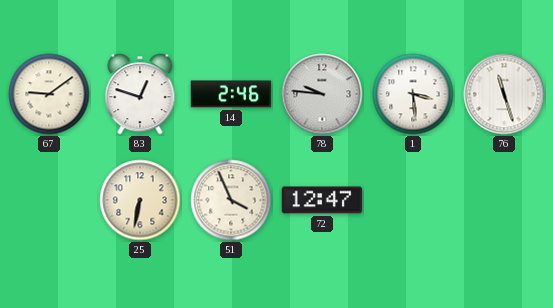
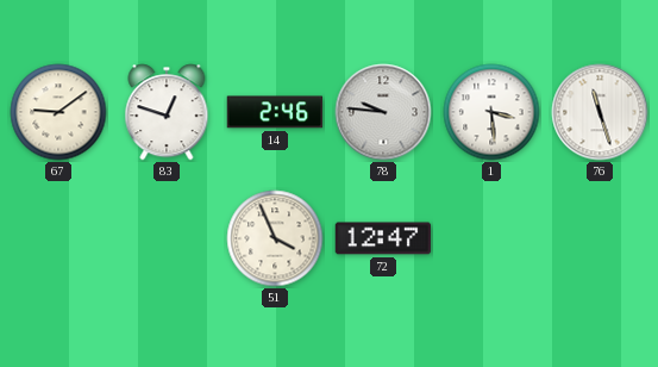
25: 6:32 -> none
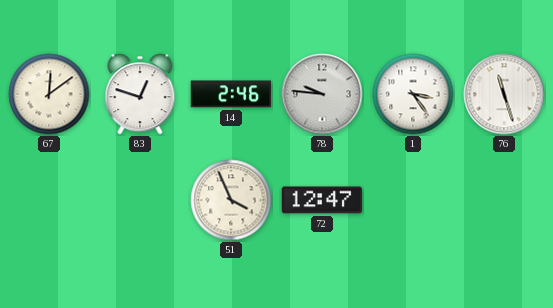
67: 9:09 -> 12:09
1: 3:29 -> 3:24
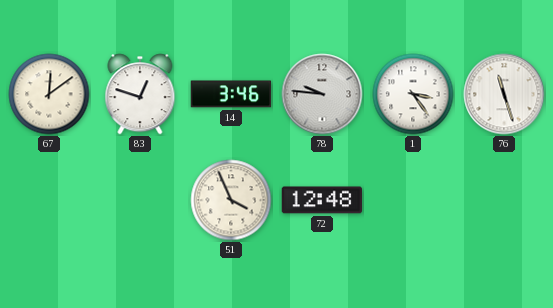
14: 2:46 -> 3:46
72: 12:47 -> 12:48
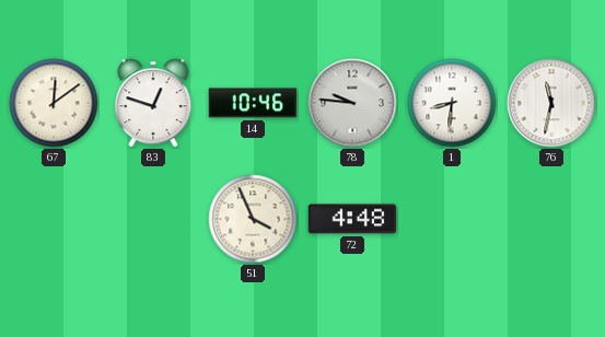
14: 3:46 -> 10:46
1: 3:24 -> 8:31
76: 11:27 -> 11:32
72: 12:48 -> 4:48
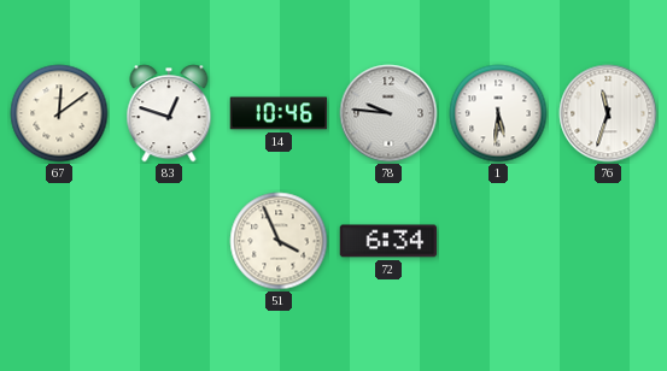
1: 8:31 -> 5:31
76: 11:32 -> 11:33
72: 4:48 -> 6:34
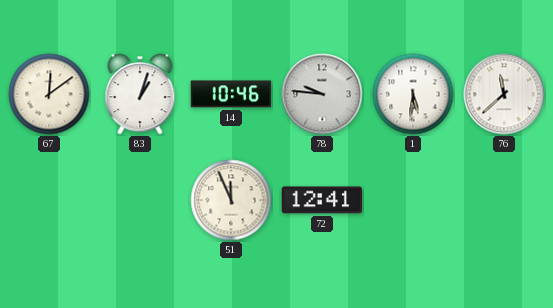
83: 12:48 -> 1:03
76: 11:33 -> 11:38
51: 3:56 -> 11:56
72: 6:34 -> 12:41
